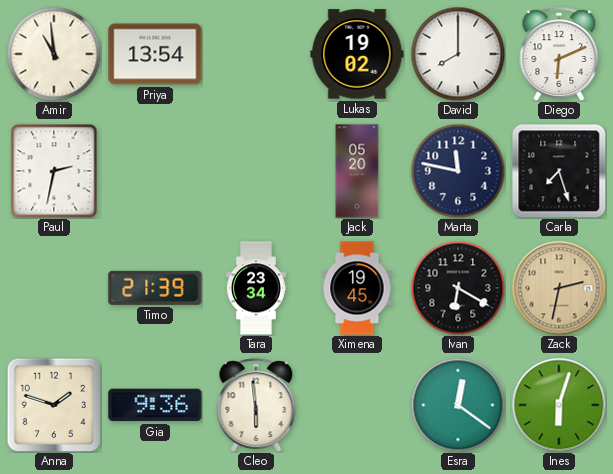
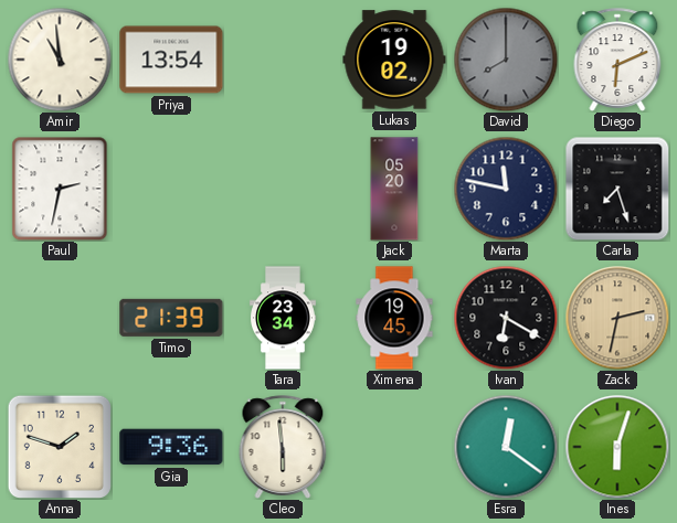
David dial: white -> grey
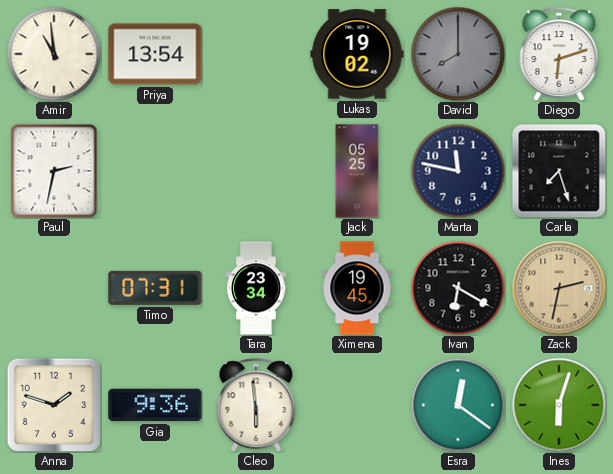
Diego: 6:11 -> 6:12
Jack: 05:20 -> 05:25
Timo: 21:39 -> 07:31
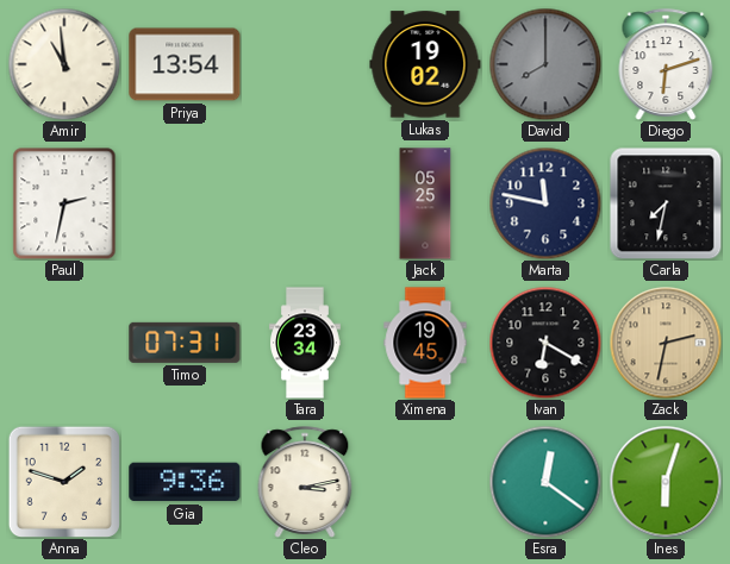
Carla: 7:27 -> 7:32
Cleo: 5:59 -> 3:13
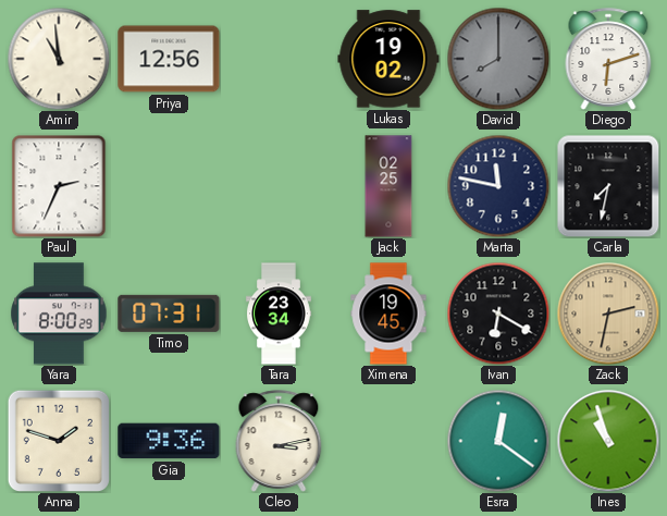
Priya: 13:54 -> 12:56
Paul: 2:32 -> 2:34
Jack: 05:25 -> 02:25
Yara: none -> 8:00
Ines: 6:03 -> 10:57
